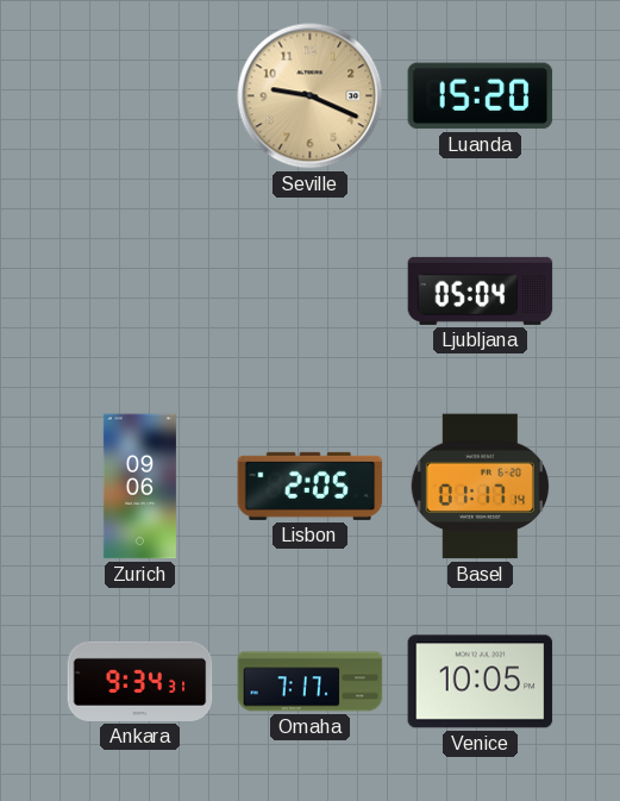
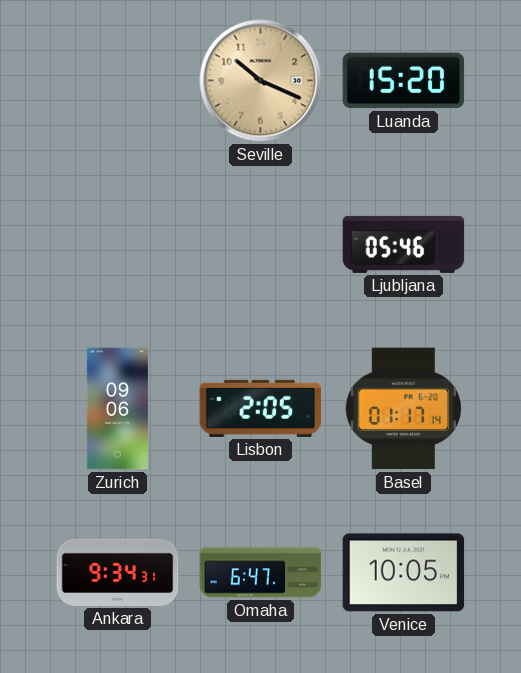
Seville: 9:19 -> 10:19
Ljubljana: 05:04 -> 05:46
Omaha: 7:17 -> 6:47
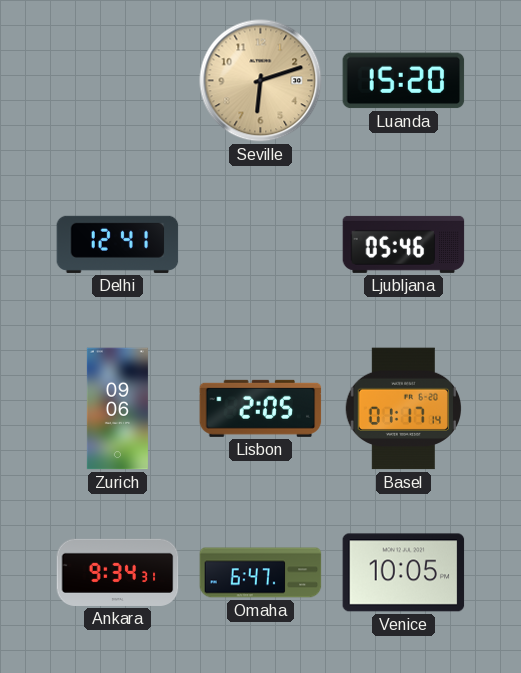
Seville: 10:19 -> 6:12
Delhi: none -> 12:41
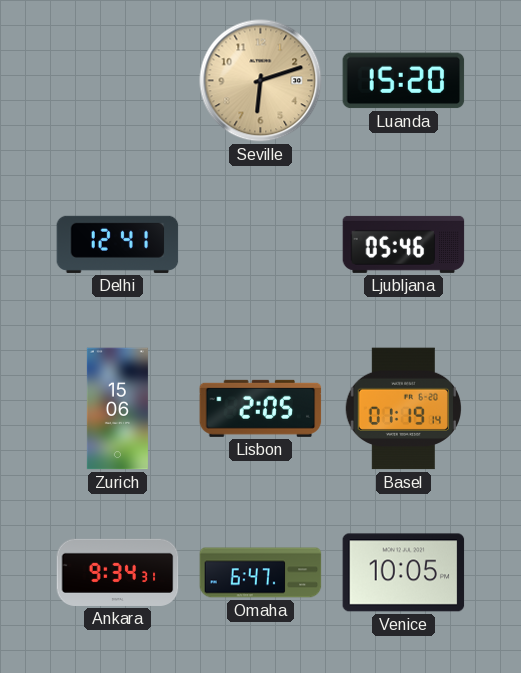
Zurich: 09:06 -> 15:06
Basel: 01:17 -> 01:19
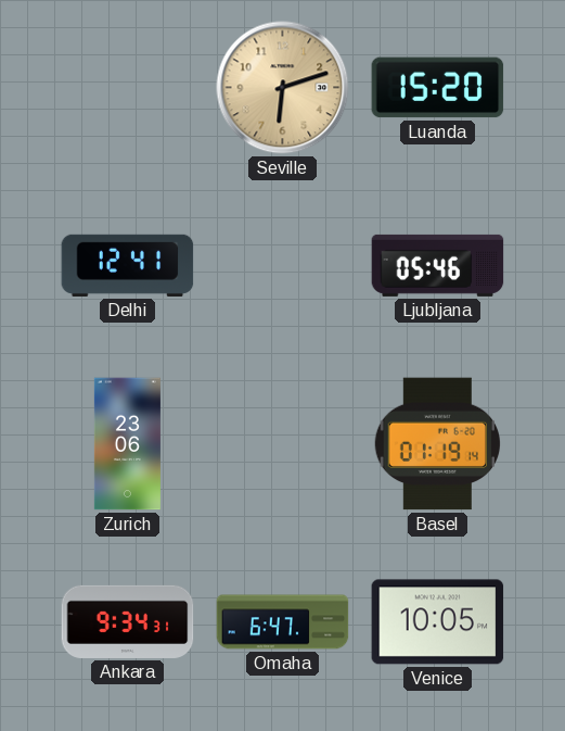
Zurich: 15:06 -> 23:06
Lisbon: 2:05 -> none
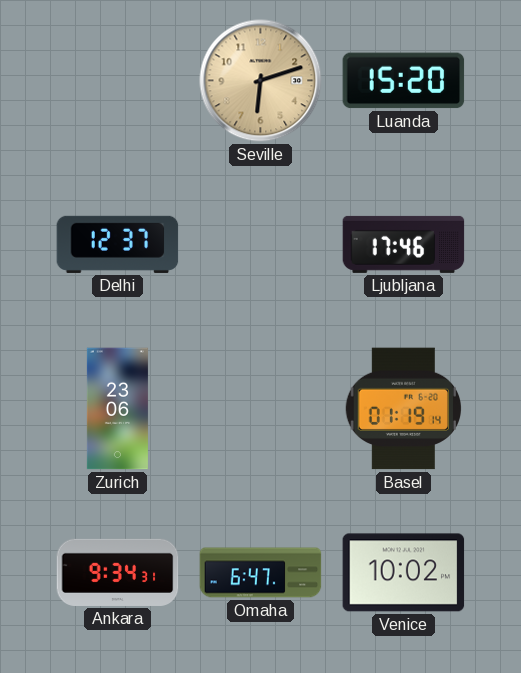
Delhi: 12:41 -> 12:37
Ljubljana: 05:46 -> 17:46
Venice: 10:05 -> 10:02
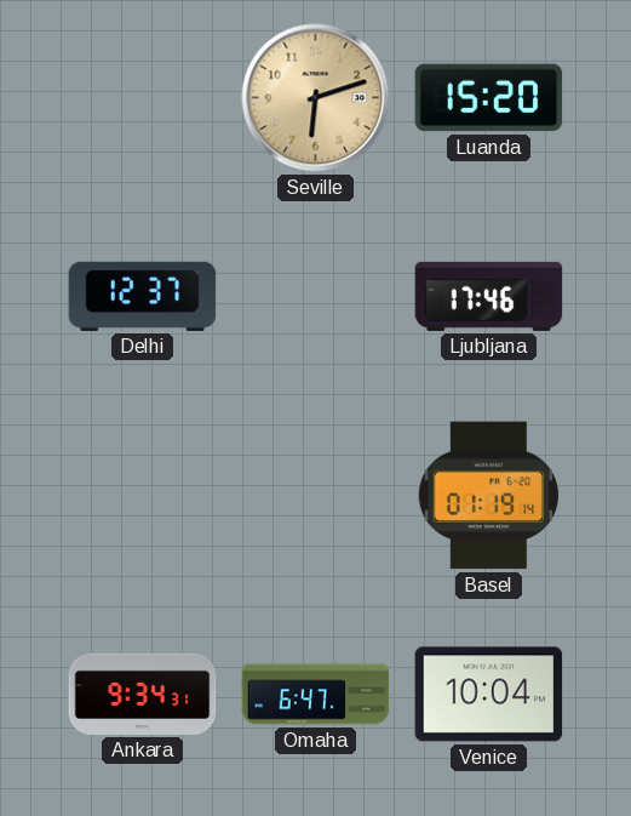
Zurich: 23:06 -> none
Venice: 10:02 -> 10:04
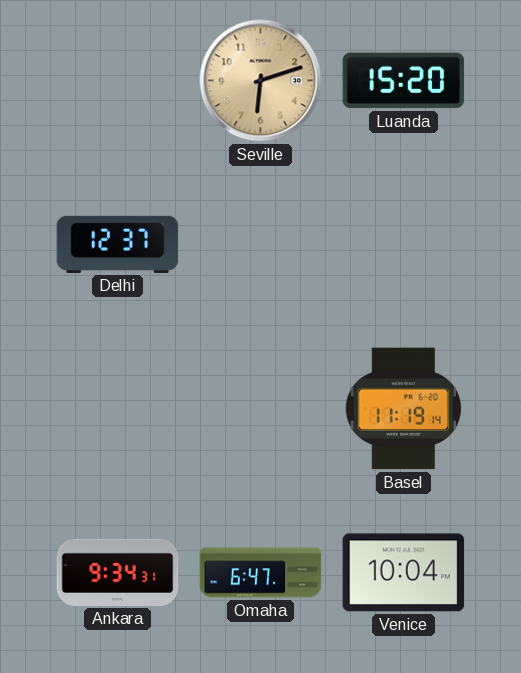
Ljubljana: 17:46 -> none
Basel: 01:19 -> 11:19
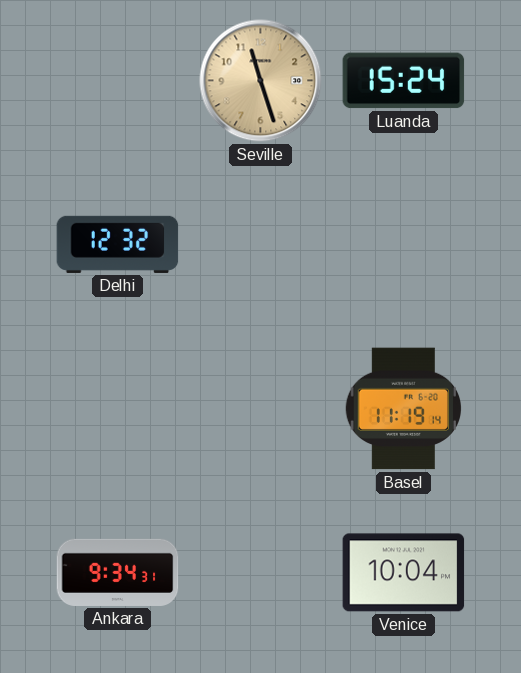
Seville: 6:12 -> 11:27
Luanda: 15:20 -> 15:24
Delhi: 12:37 -> 12:32
Omaha: 6:47 -> none
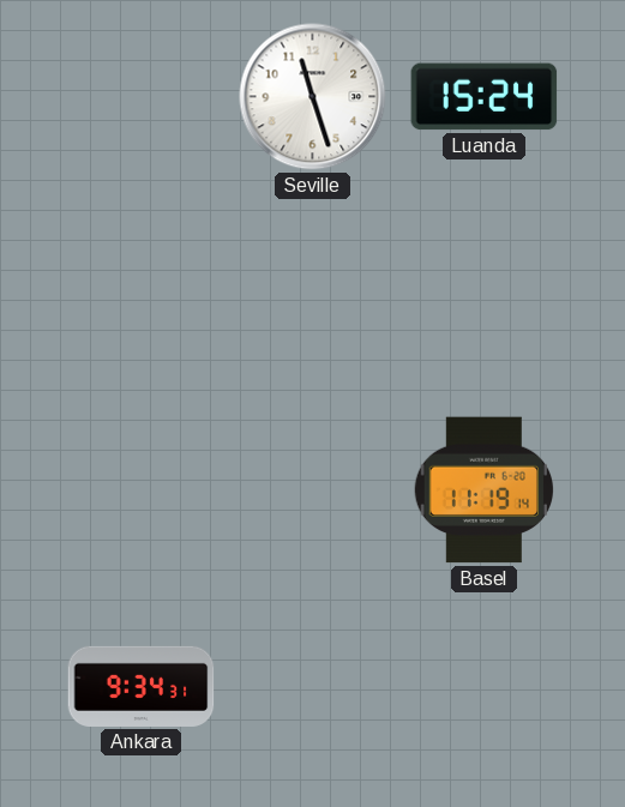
Seville dial: champagne -> white
Delhi: 12:32 -> none
Venice: 10:04 -> none
